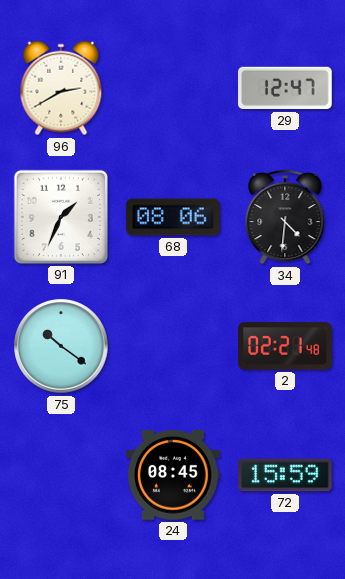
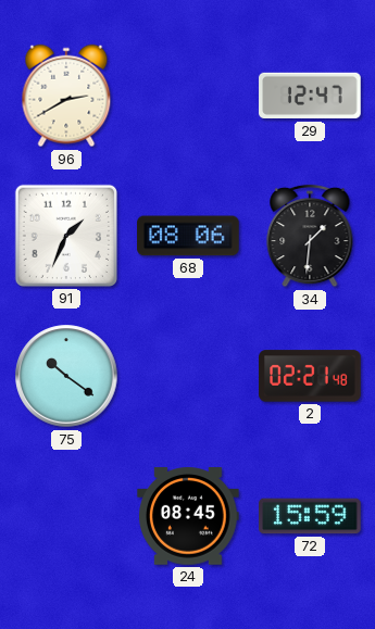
34: 4:31 -> 1:31
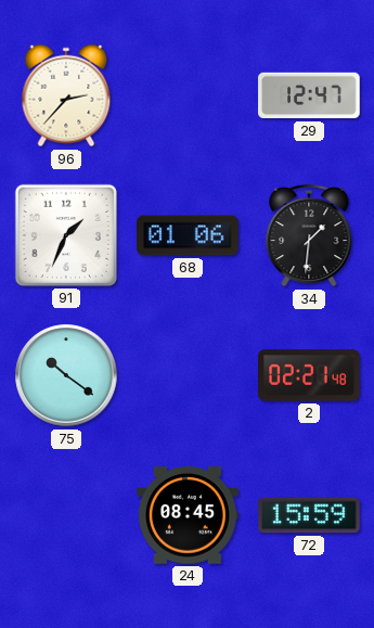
96: 2:40 -> 2:37
68: 08:06 -> 01:06
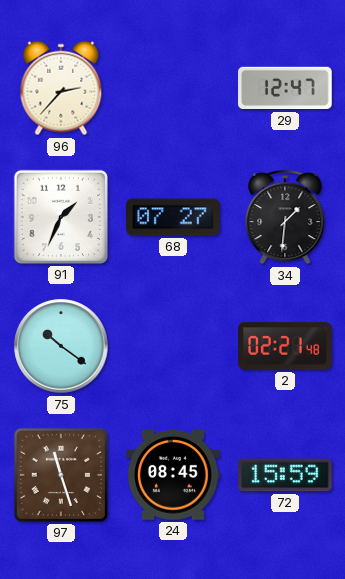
68: 01:06 -> 07:27
97: none -> 11:27
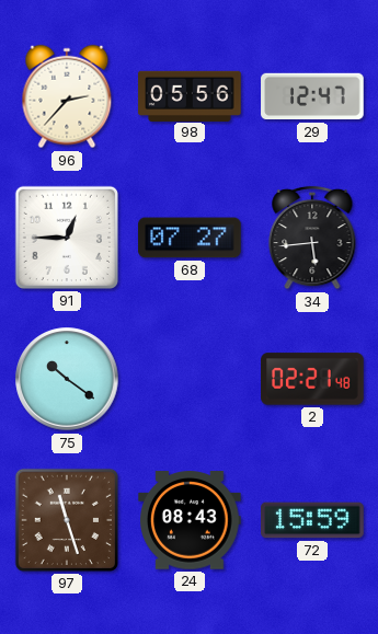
98: none -> 05:56
91: 1:34 -> 12:45
34: 1:31 -> 5:44
24: 08:45 -> 08:43
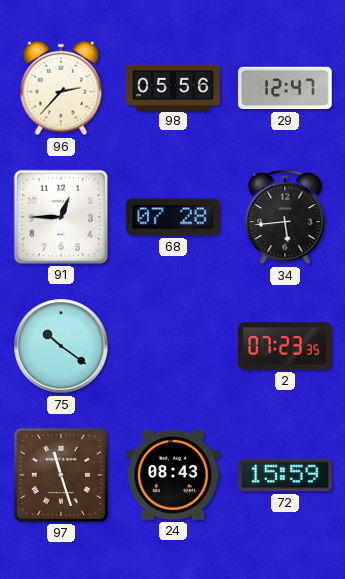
68: 07:27 -> 07:28
2: 02:21 -> 07:23
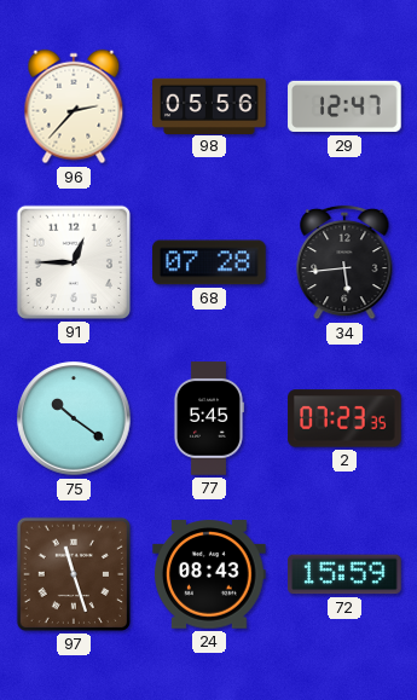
77: none -> 5:45
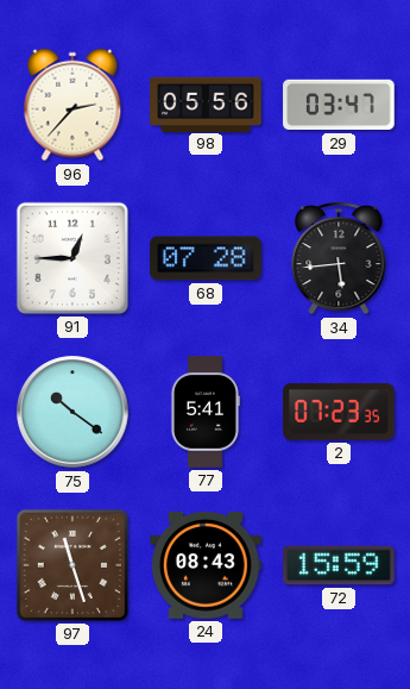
29: 12:47 -> 03:47
77: 5:45 -> 5:41
